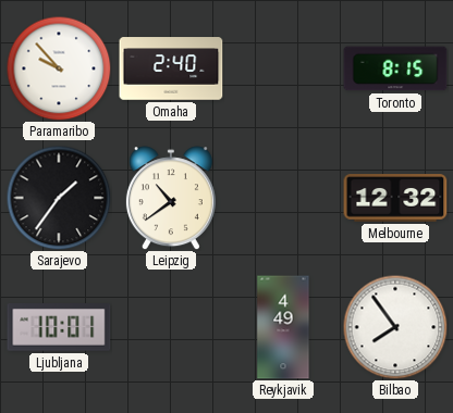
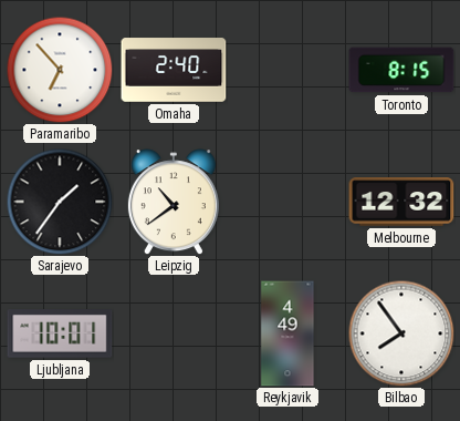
Paramaribo: 9:53 -> 6:53
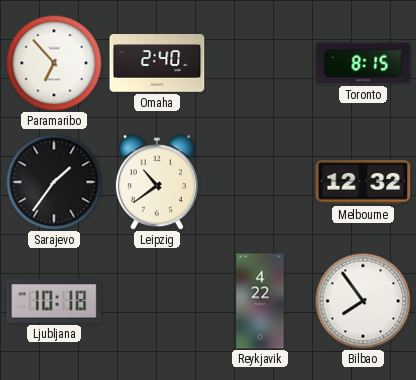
Ljubljana: 10:01 -> 10:18
Reykjavik: 4:49 -> 4:22
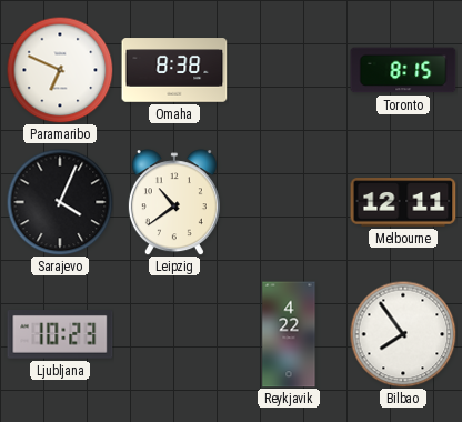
Paramaribo: 6:53 -> 6:49
Omaha: 2:40 -> 8:38
Sarajevo: 1:36 -> 4:04
Melbourne: 12:32 -> 12:11
Ljubljana: 10:18 -> 10:23
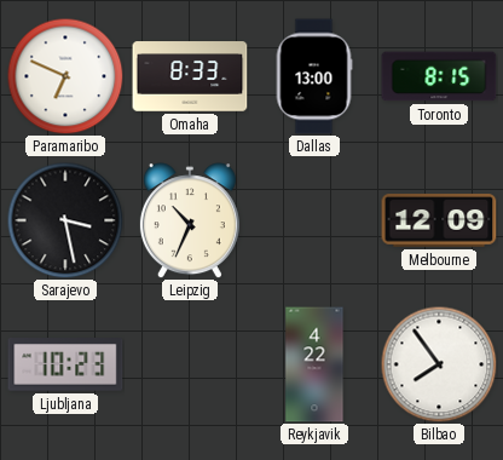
Omaha: 8:38 -> 8:33
Dallas: none -> 13:00
Sarajevo: 4:04 -> 3:28
Leipzig: 10:39 -> 10:34
Melbourne: 12:11 -> 12:09
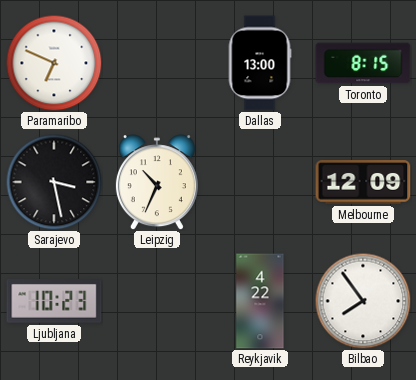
Omaha: 8:33 -> none
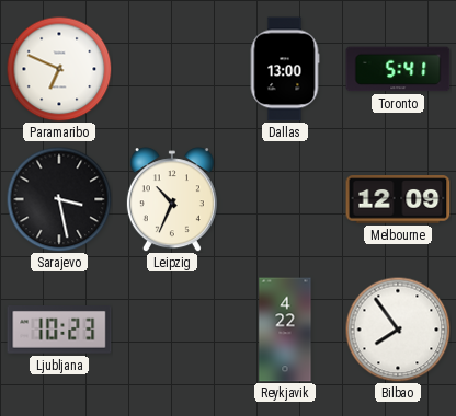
Toronto: 8:15 -> 5:41
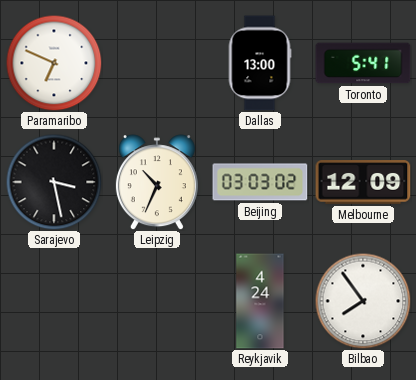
Beijing: none -> 03:03
Ljubljana: 10:23 -> none
Reykjavik: 4:22 -> 4:24
